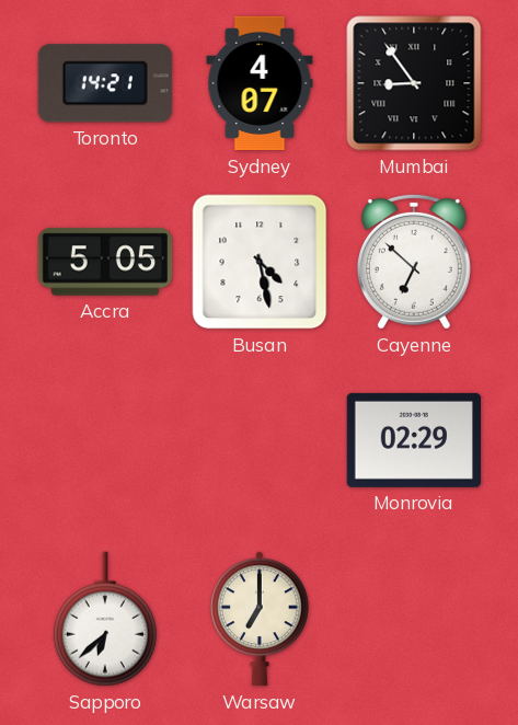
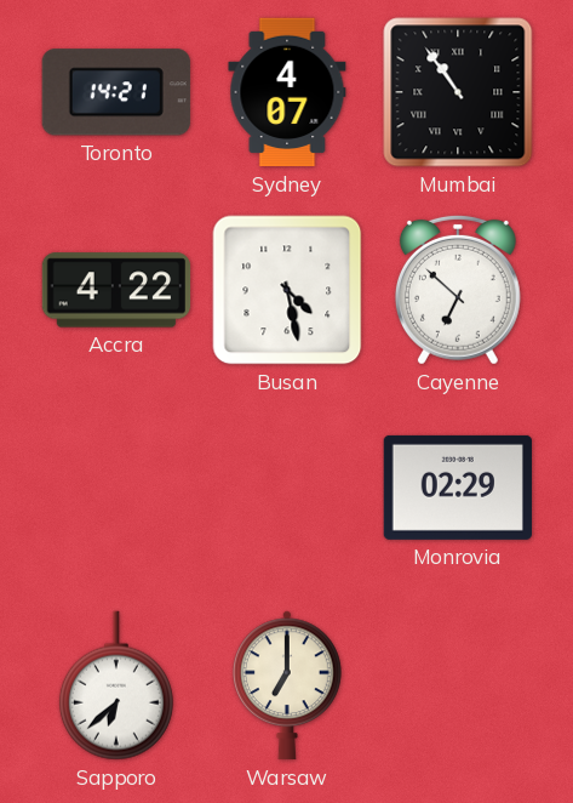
Mumbai: 8:54 -> 10:54
Accra: 5:05 -> 4:22
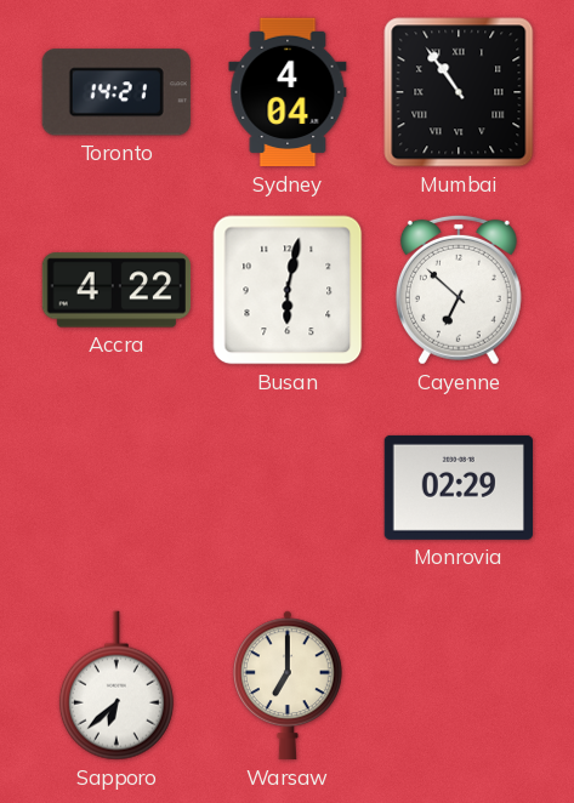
Sydney: 4:07 -> 4:04
Busan: 4:28 -> 6:02
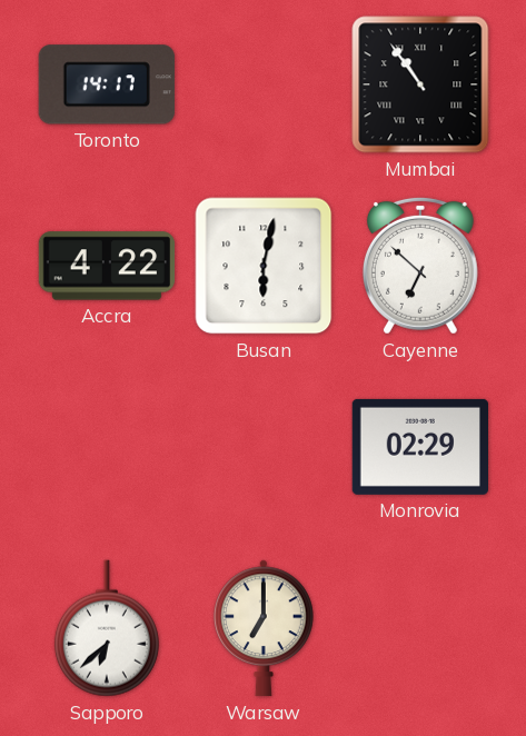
Toronto: 14:21 -> 14:17
Sydney: 4:04 -> none
